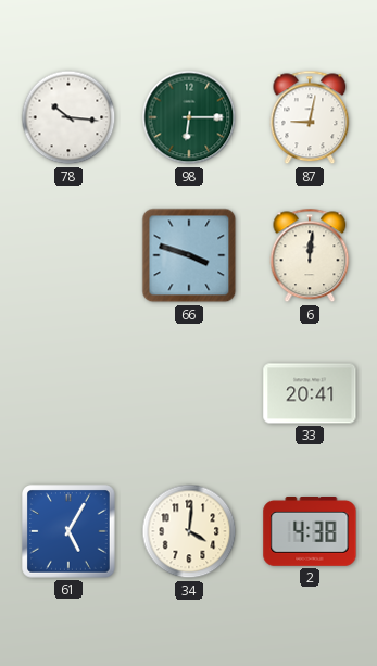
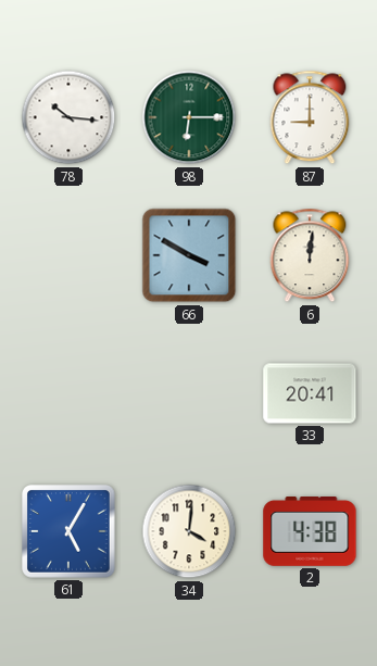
87: 9:02 -> 9:00
66: 3:48 -> 3:50
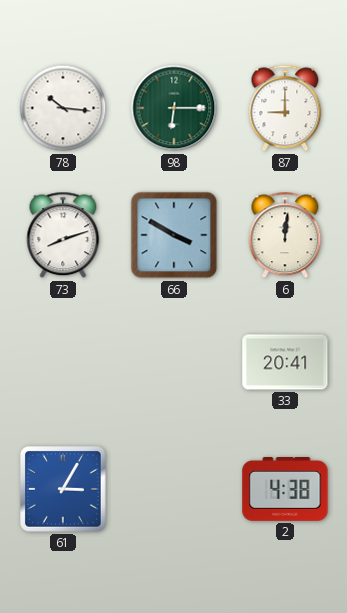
73: none -> 8:12
61: 5:05 -> 3:05
34: 4:01 -> none
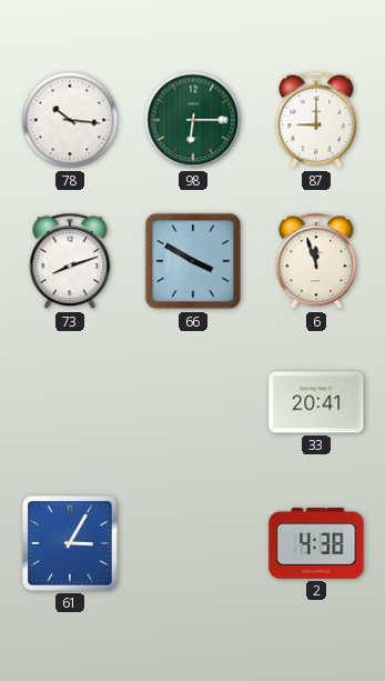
6: 12:01 -> 11:57
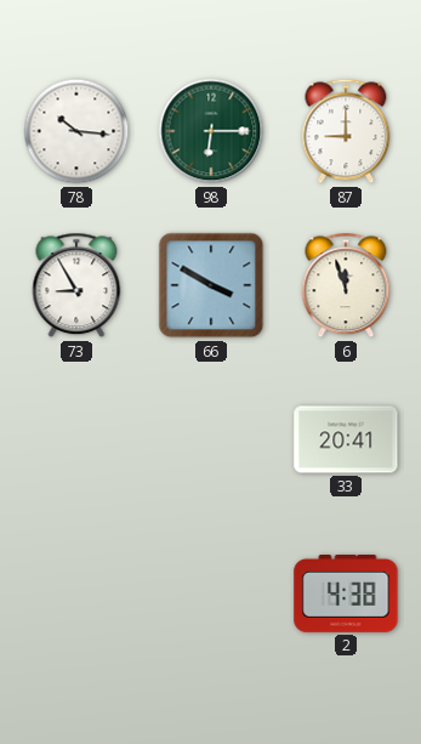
73: 8:12 -> 8:55
61: 3:05 -> none
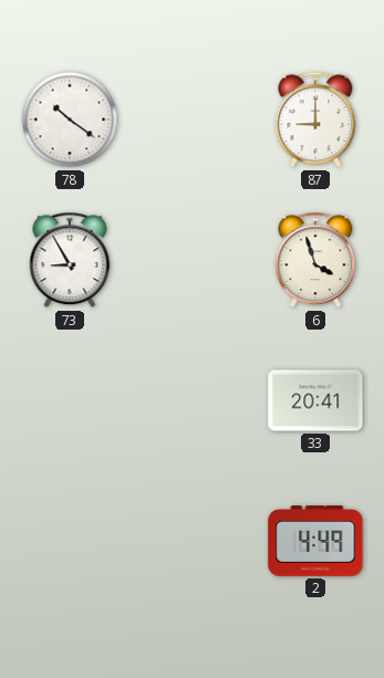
78: 10:16 -> 10:21
98: 6:15 -> none
66: 3:50 -> none
6: 11:57 -> 3:57
2: 4:38 -> 4:49
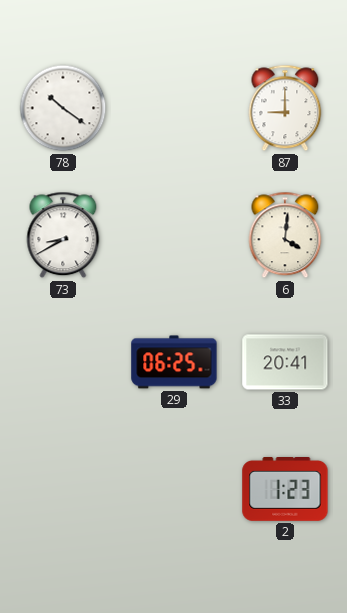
73: 8:55 -> 8:40
6: 3:57 -> 4:01
29: none -> 06:25
2: 4:49 -> 1:23
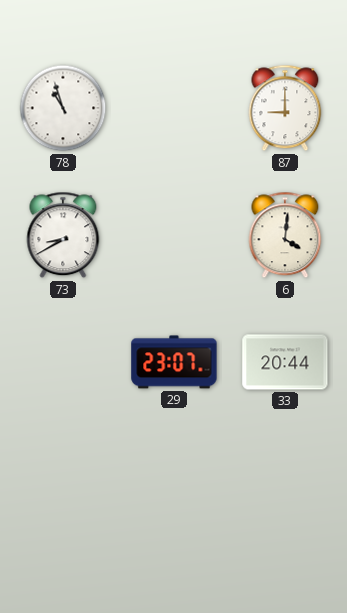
78: 10:21 -> 10:57
29: 06:25 -> 23:07
33: 20:41 -> 20:44
2: 1:23 -> none
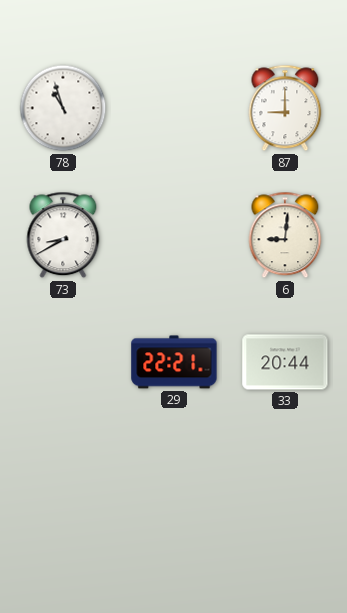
6: 4:01 -> 9:01
29: 23:07 -> 22:21
